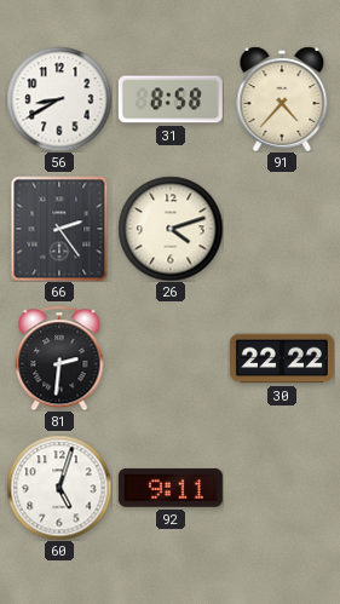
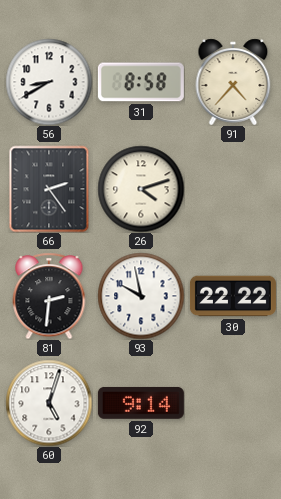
93: none -> 9:58
92: 9:11 -> 9:14
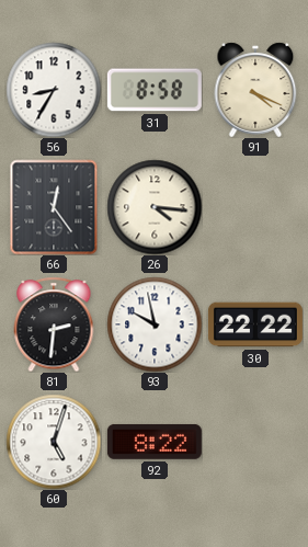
56: 8:40 -> 8:35
91: 4:37 -> 4:19
66: 2:24 -> 12:24
26: 4:12 -> 4:16
92: 9:14 -> 8:22
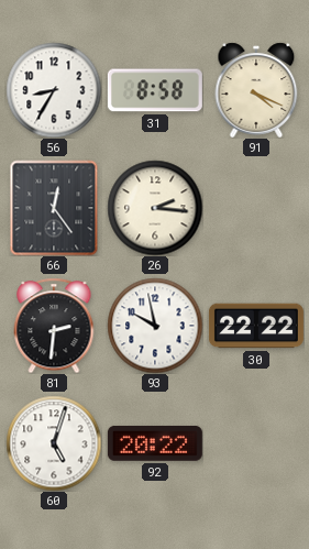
26: 4:16 -> 2:16
92: 8:22 -> 20:22
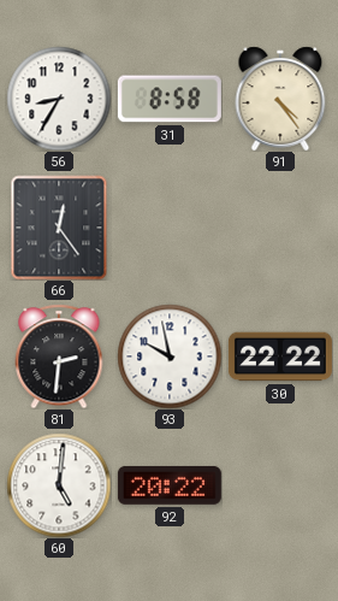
91: 4:19 -> 4:24
26: 2:16 -> none
60: 5:03 -> 5:01
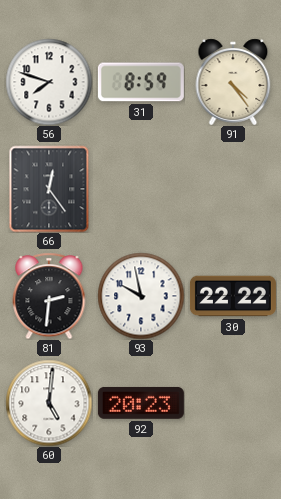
56: 8:35 -> 7:48
31: 8:58 -> 8:59
92: 20:22 -> 20:23
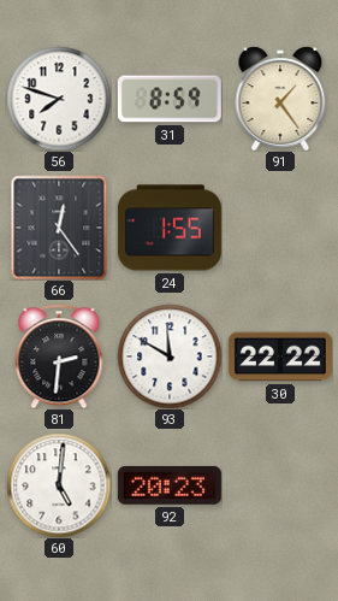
91: 4:24 -> 1:24
24: none -> 1:55
93: 9:58 -> 11:50
